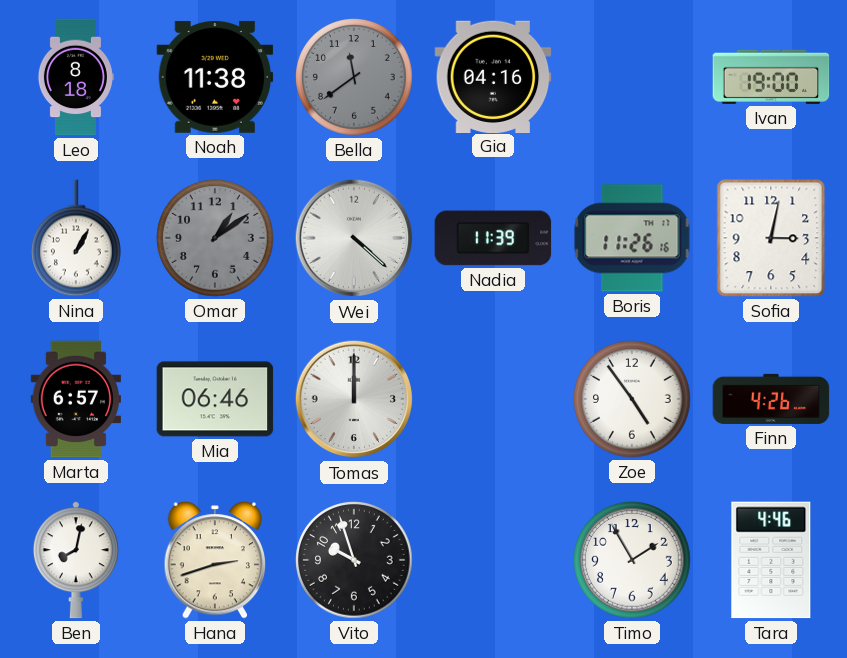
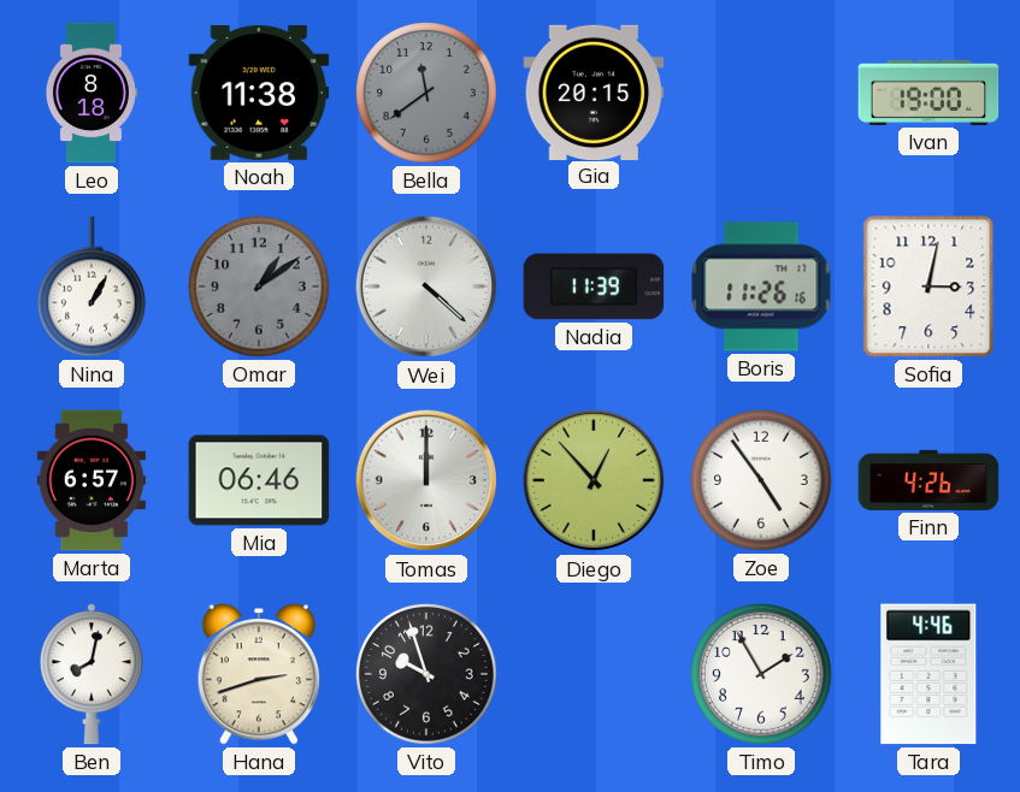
Gia: 04:16 -> 20:15
Diego: none -> 12:53
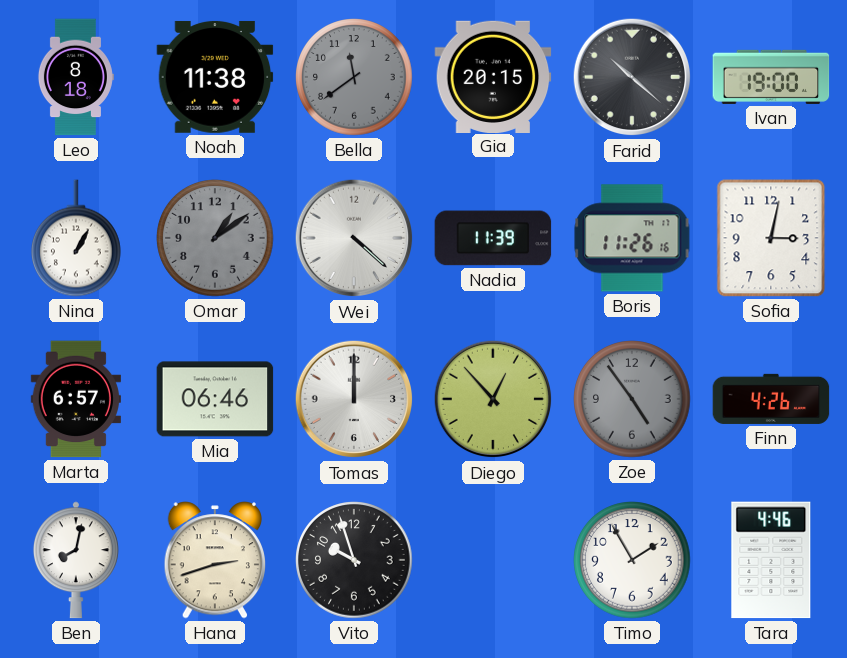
Farid: none -> 10:22
Zoe dial: white -> grey
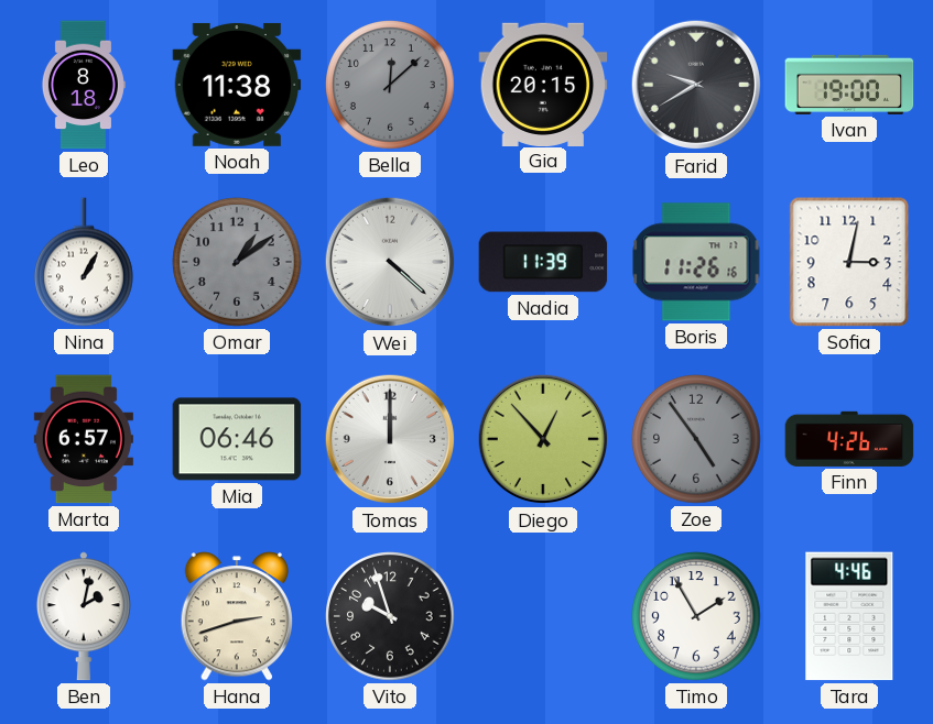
Bella: 11:39 -> 12:08
Farid: 10:22 -> 9:40
Ben: 8:02 -> 2:02
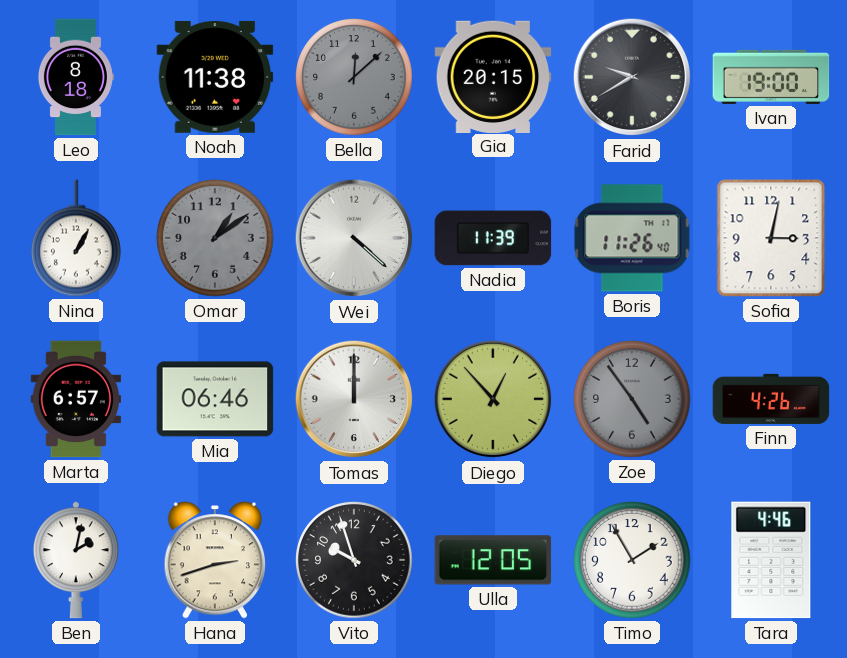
Boris: 11:26:16 -> 11:26:40
Ulla: none -> 12:05
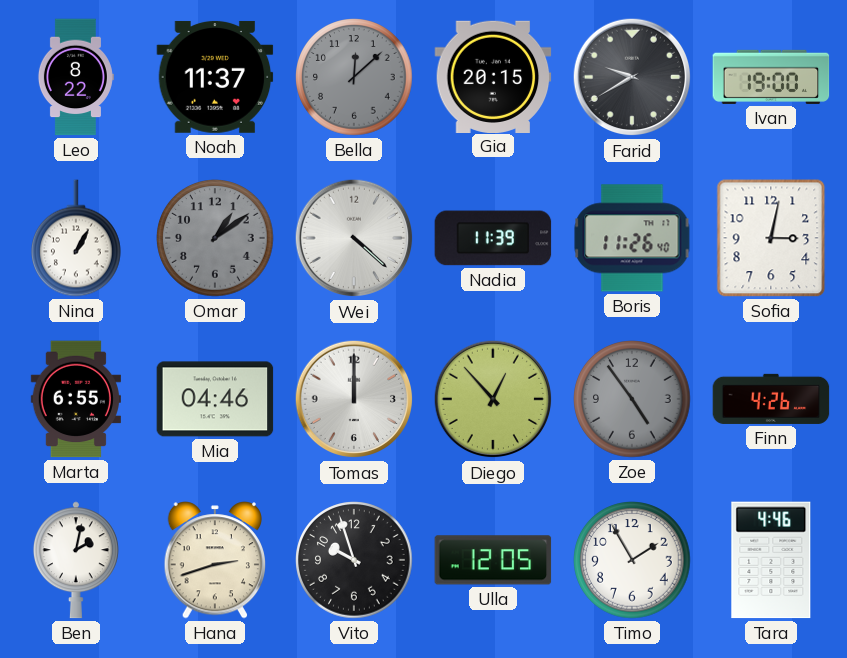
Leo: 8:18 -> 8:22
Noah: 11:38 -> 11:37
Marta: 6:57 -> 6:55
Mia: 06:46 -> 04:46
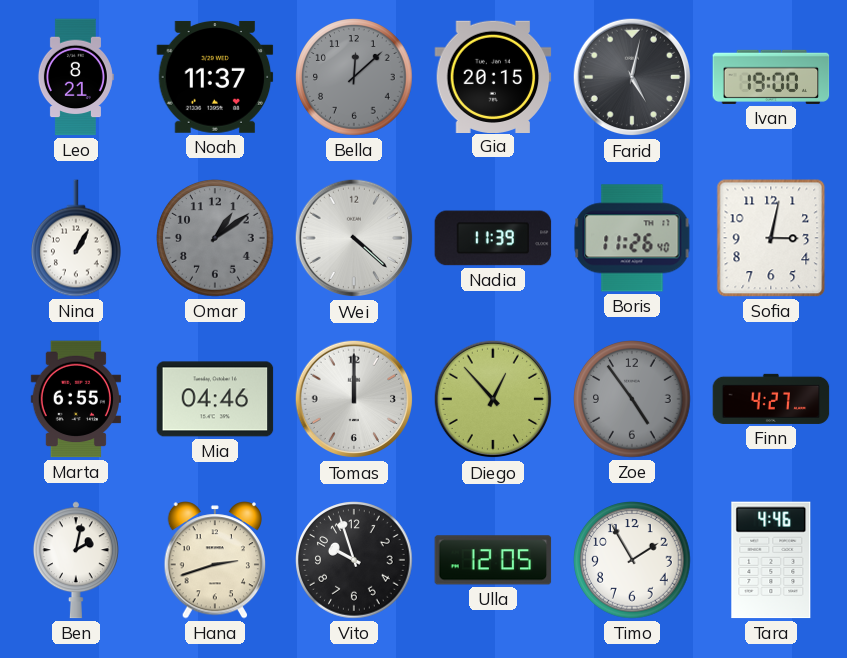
Leo: 8:22 -> 8:21
Farid: 9:40 -> 5:02
Finn: 4:26 -> 4:27
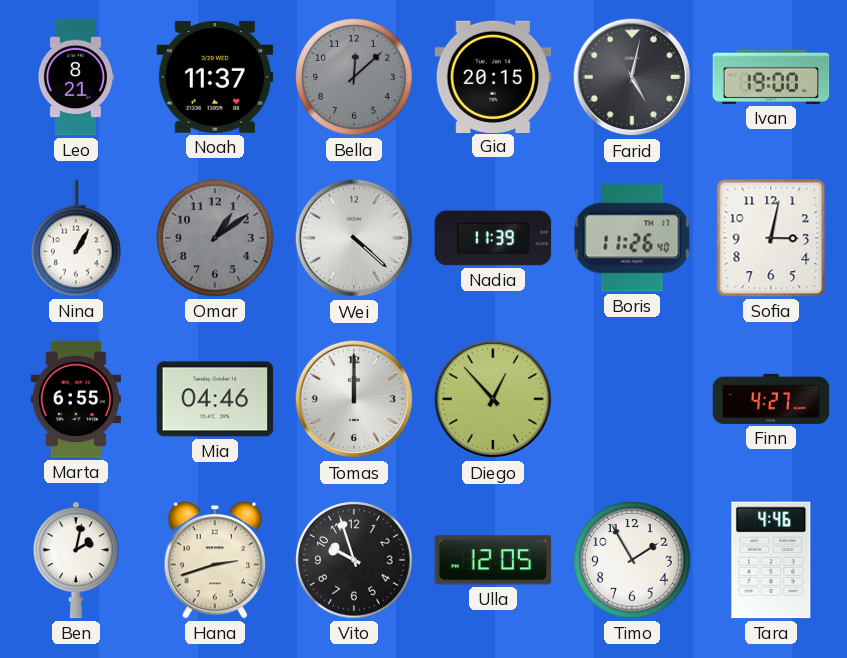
Zoe: 4:54 -> none
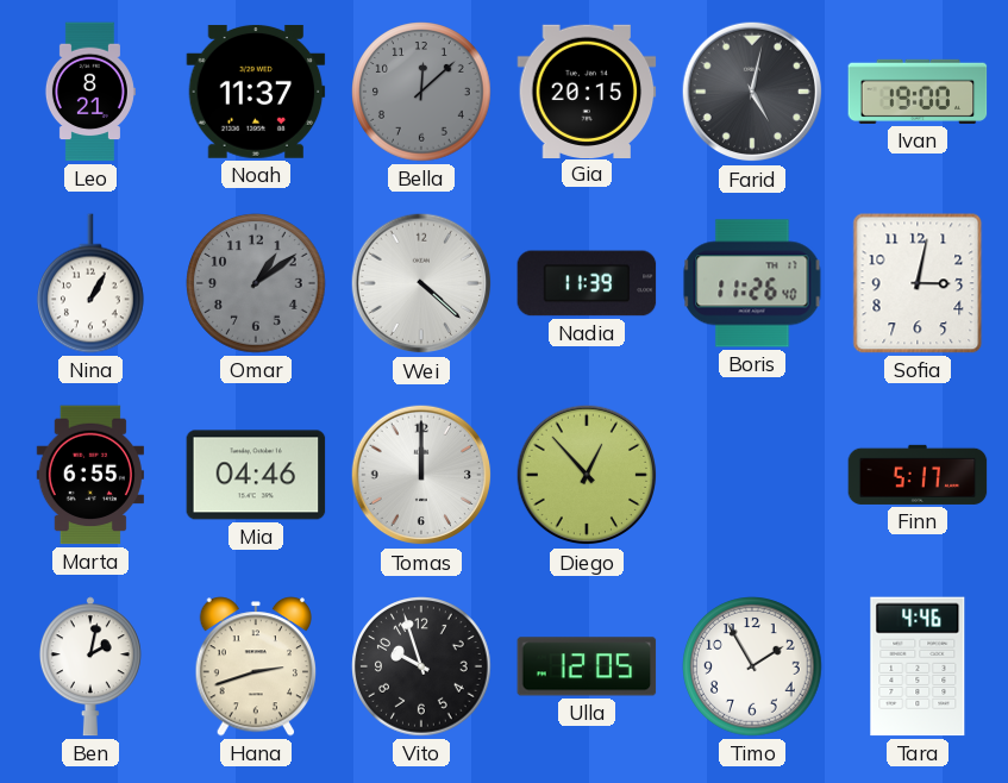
Finn: 4:27 -> 5:17
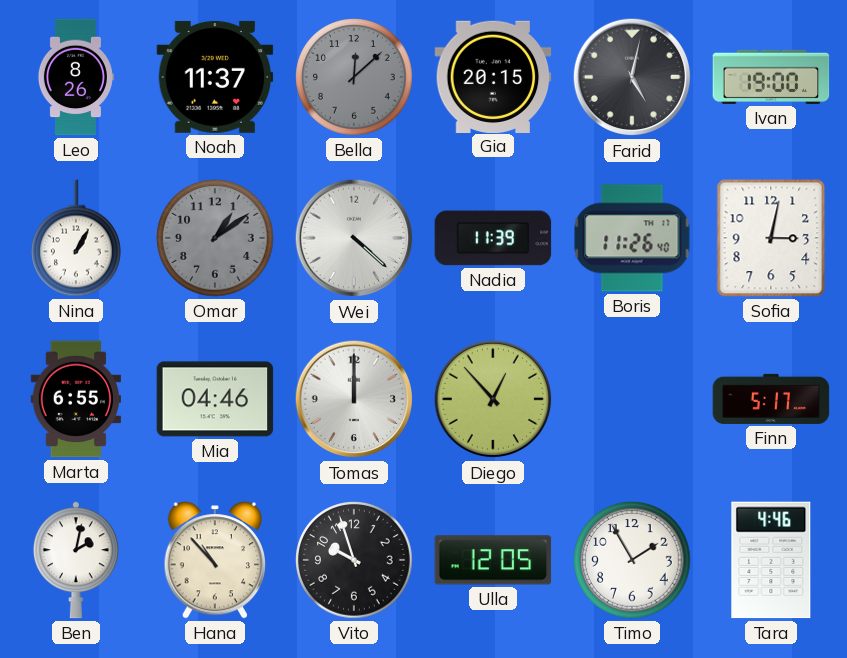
Leo: 8:21 -> 8:26
Hana: 2:42 -> 10:53
